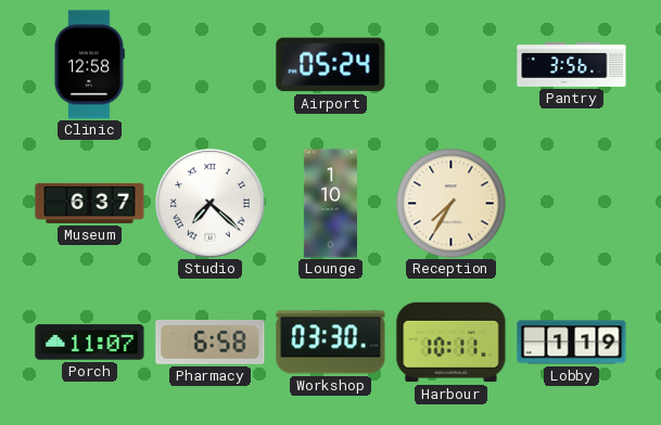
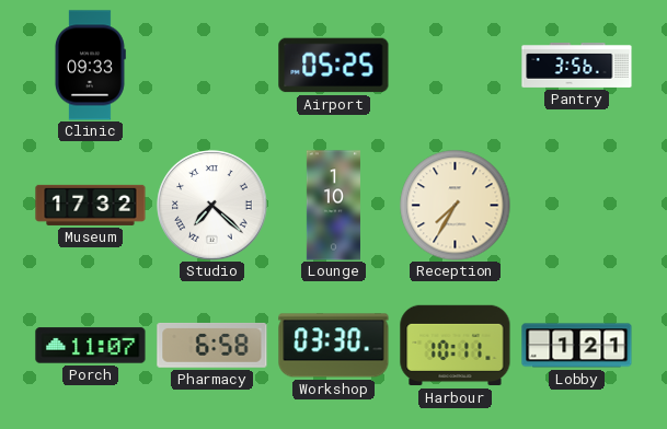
Clinic: 12:58 -> 09:33
Airport: 05:24 -> 05:25
Museum: 6:37 -> 17:32
Lobby: 1:19 -> 1:21
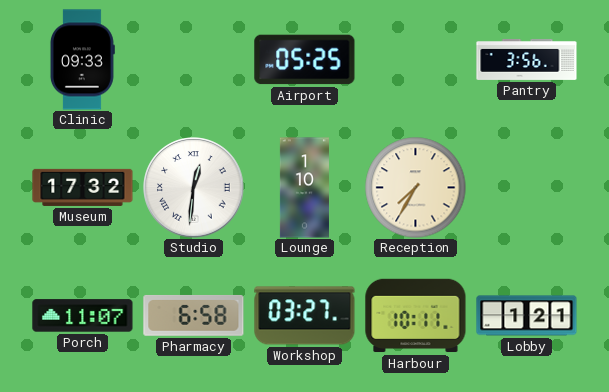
Studio: 7:22 -> 12:31
Workshop: 03:30 -> 03:27
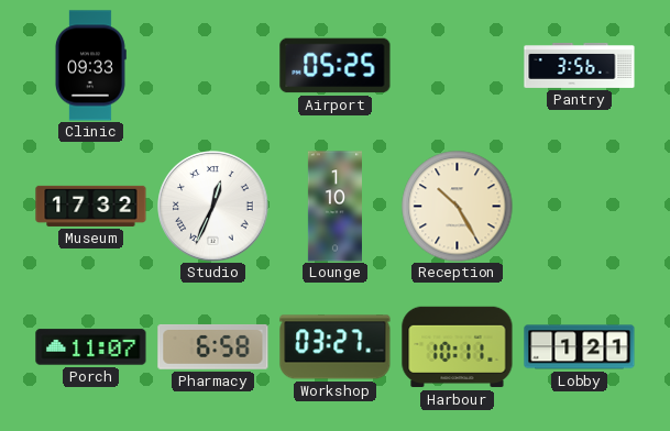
Studio: 12:31 -> 12:34
Reception: 7:35 -> 10:25
